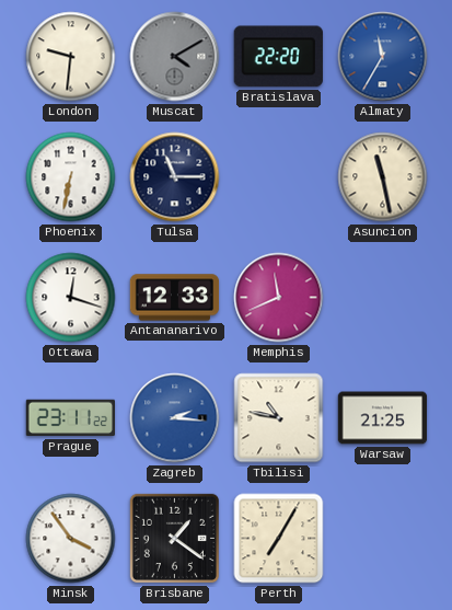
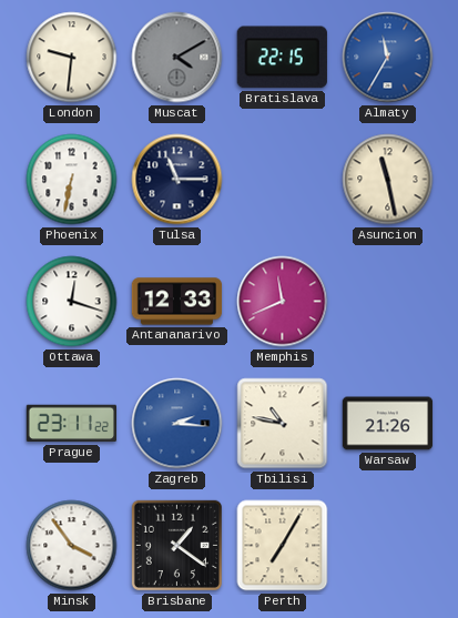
Bratislava: 22:20 -> 22:15
Warsaw: 21:25 -> 21:26
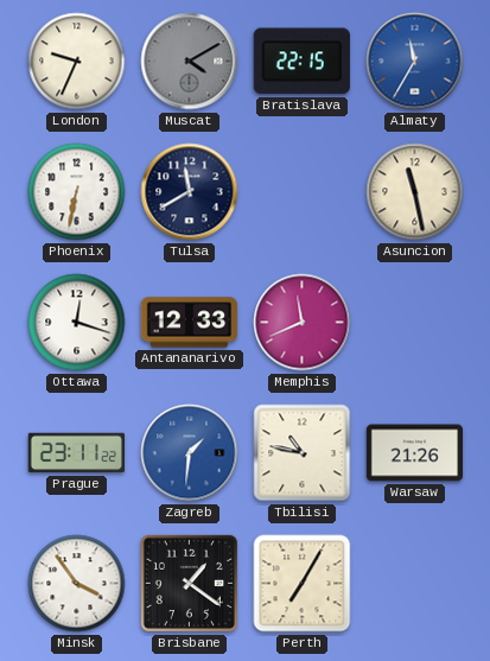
London: 9:31 -> 9:34
Tulsa: 11:15 -> 11:40
Zagreb: 2:16 -> 1:31
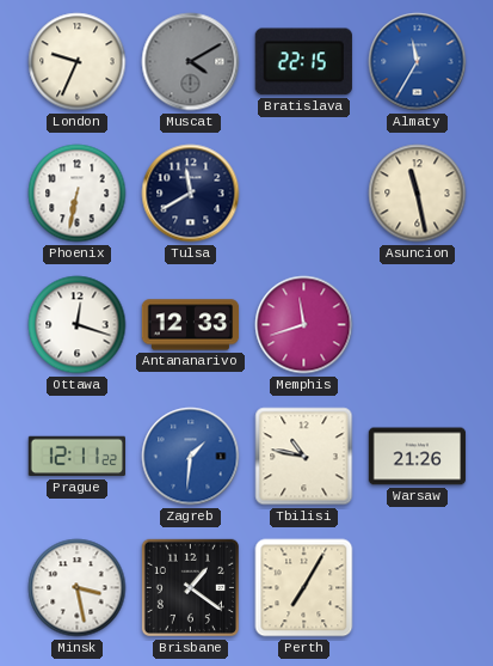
Memphis: 11:41 -> 11:42
Prague: 23:11 -> 12:11
Minsk: 3:54 -> 3:28
